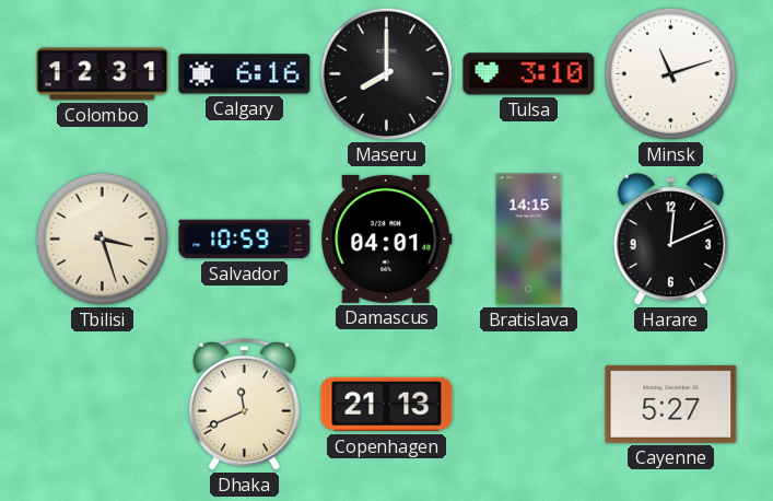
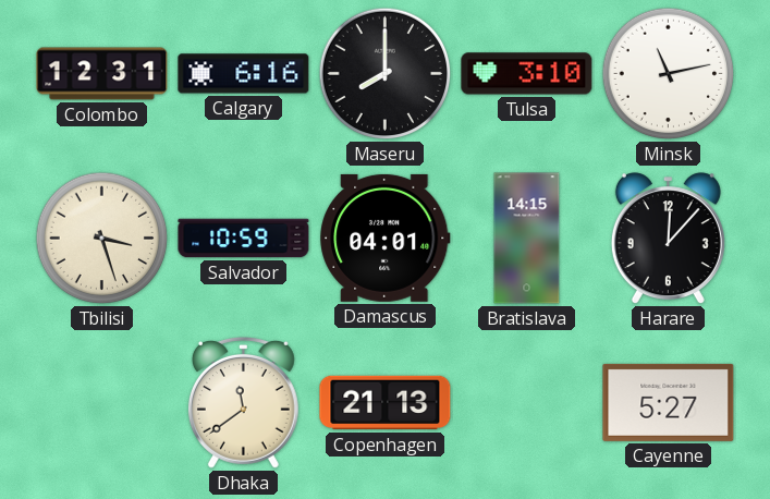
Minsk: 11:12 -> 11:13
Harare: 12:11 -> 12:07
Dhaka: 11:41 -> 11:39
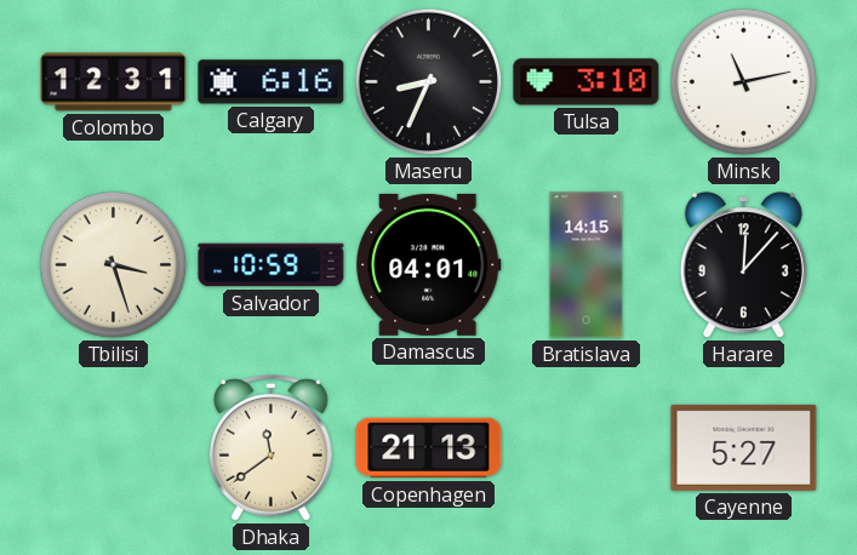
Maseru: 8:00 -> 8:34
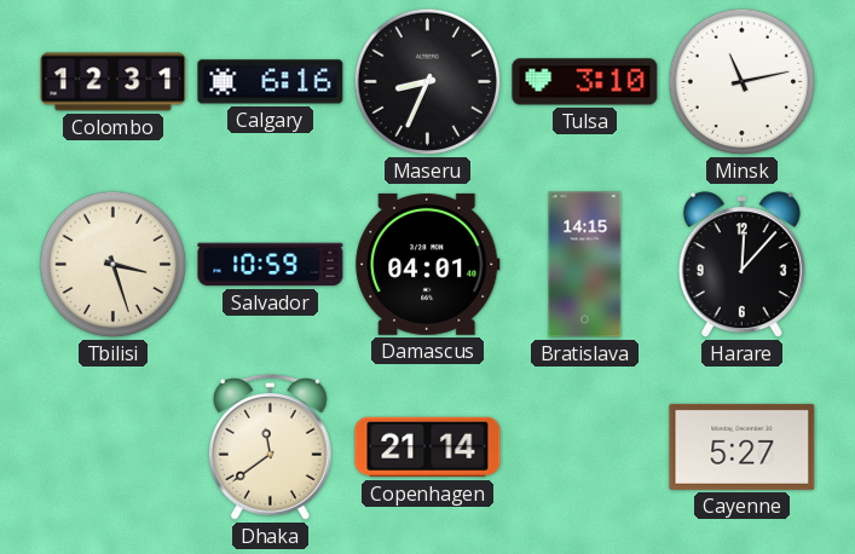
Copenhagen: 21:13 -> 21:14
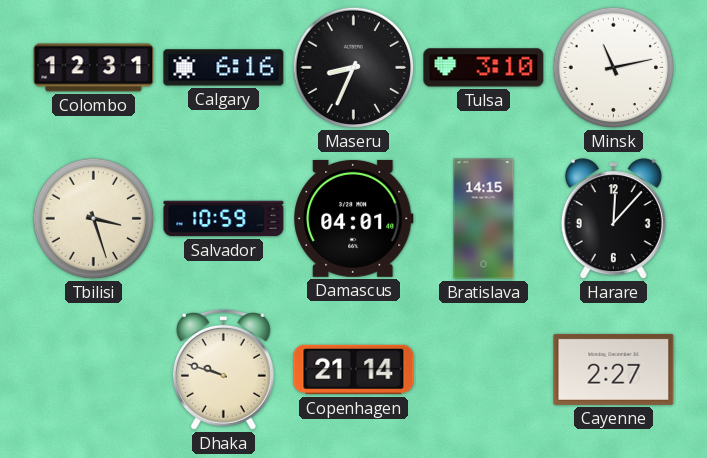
Dhaka: 11:39 -> 9:48
Cayenne: 5:27 -> 2:27
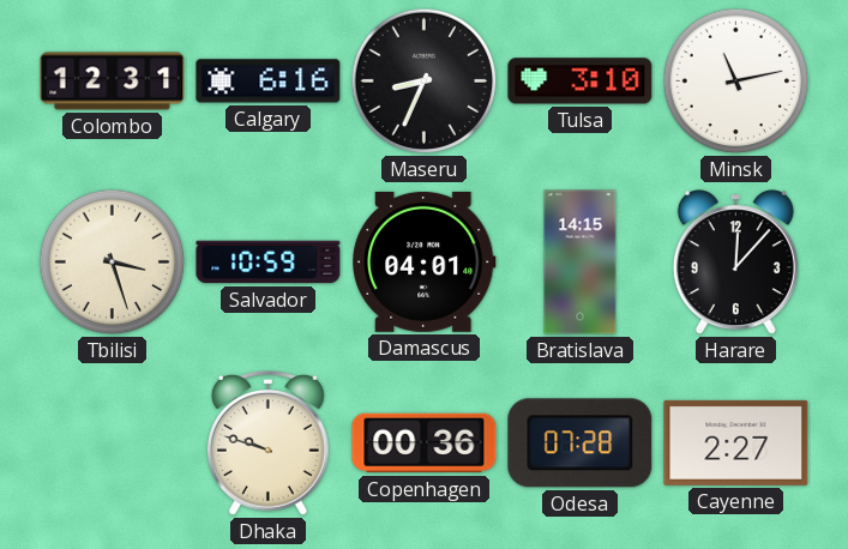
Copenhagen: 21:14 -> 00:36
Odesa: none -> 07:28
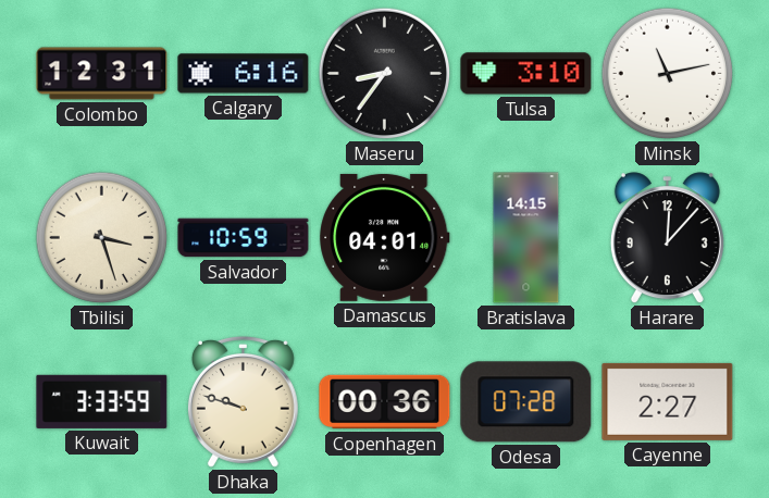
Maseru: 8:34 -> 8:36
Kuwait: none -> 3:33
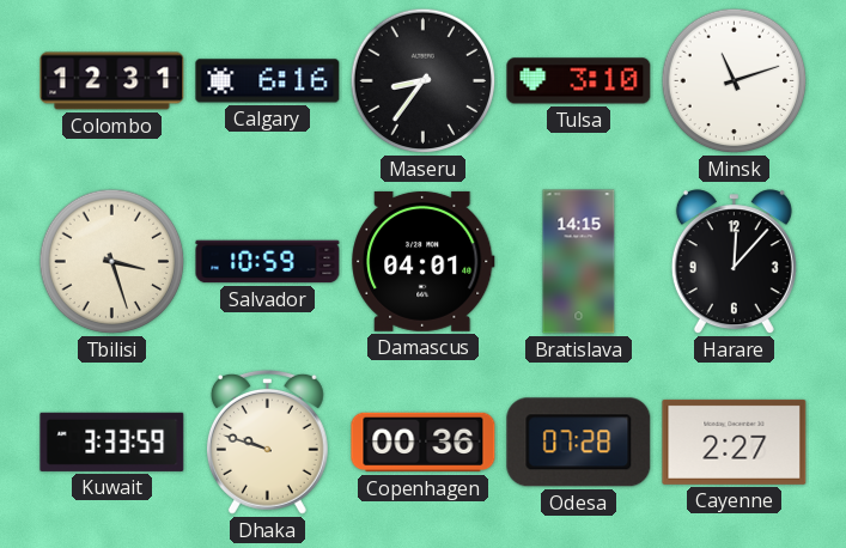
Minsk: 11:13 -> 11:12
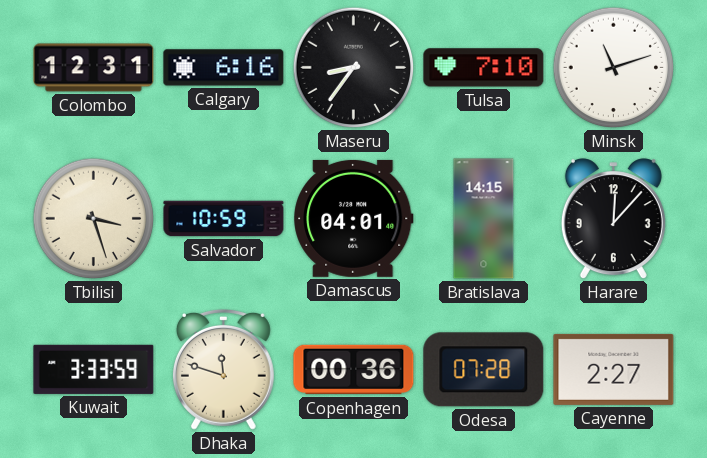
Tulsa: 3:10 -> 7:10
Dhaka: 9:48 -> 11:48
